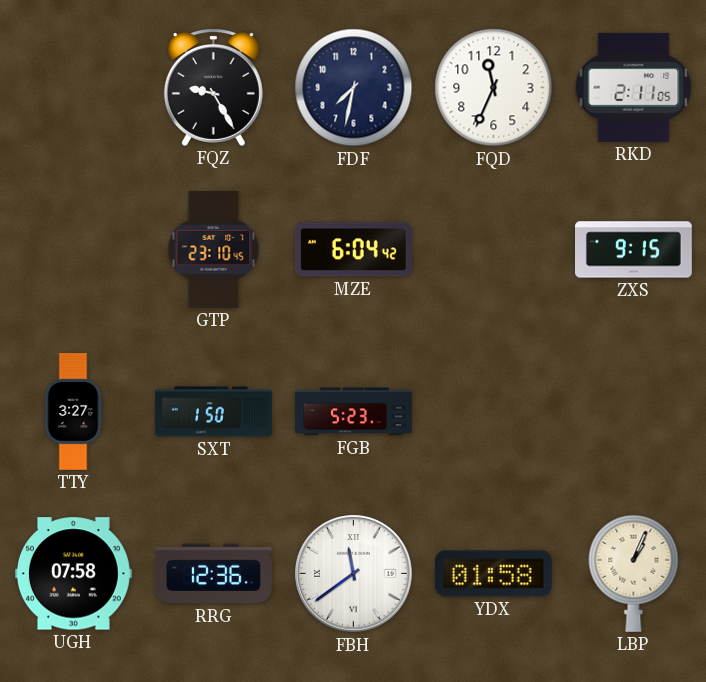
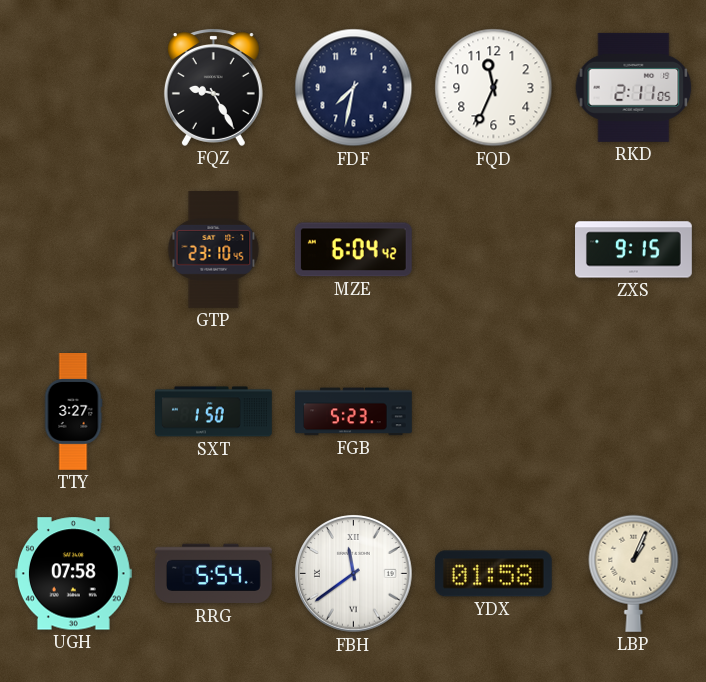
RRG: 12:36 -> 5:54
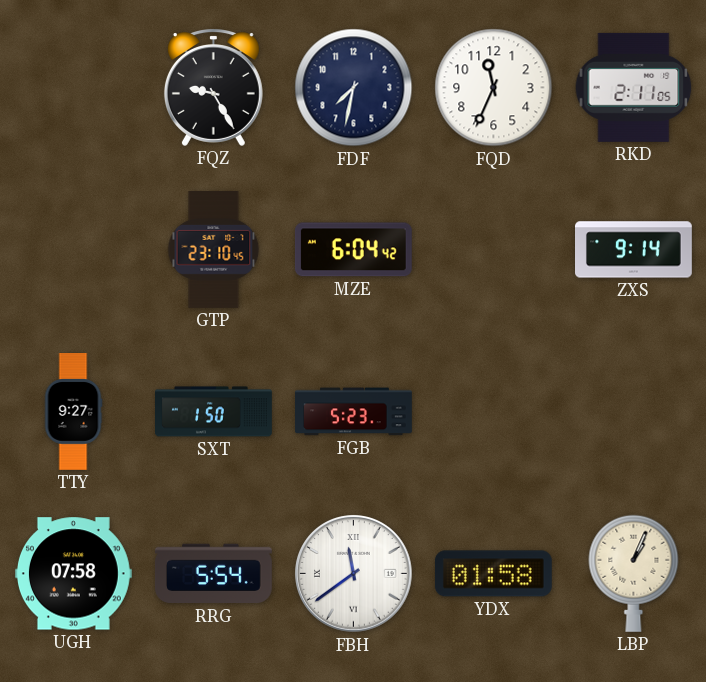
ZXS: 9:15 -> 9:14
TTY: 3:27 -> 9:27
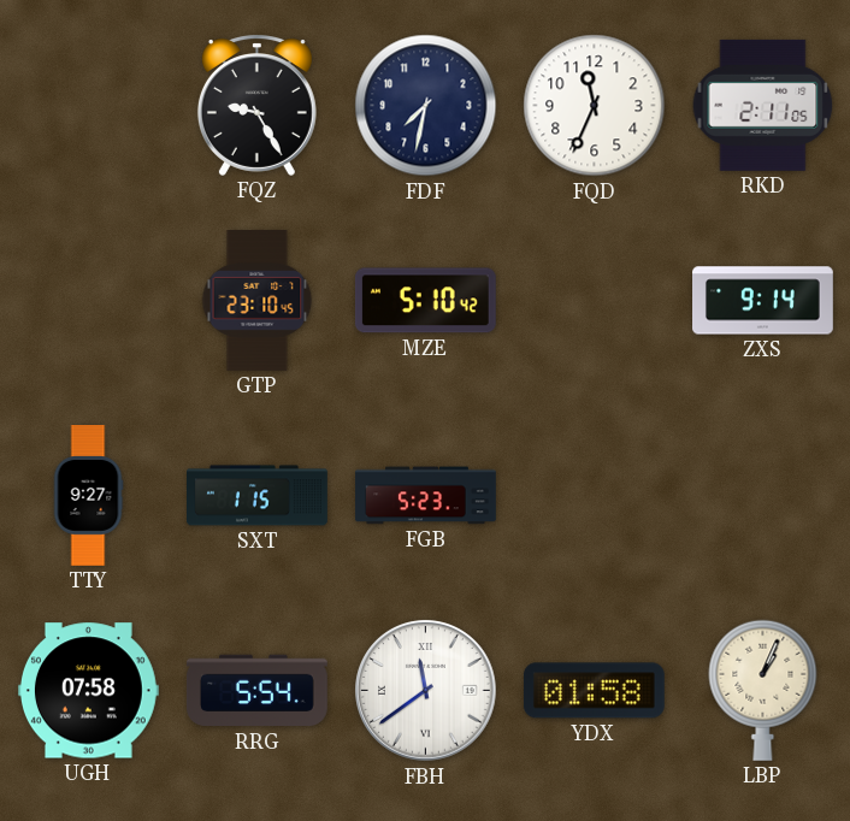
MZE: 6:04 -> 5:10
SXT: 1:50 -> 1:15
